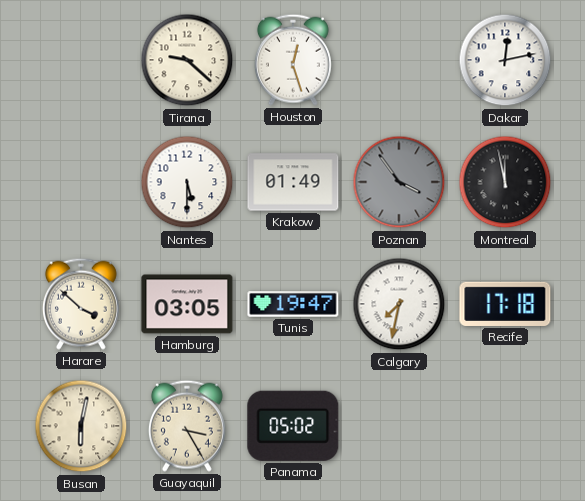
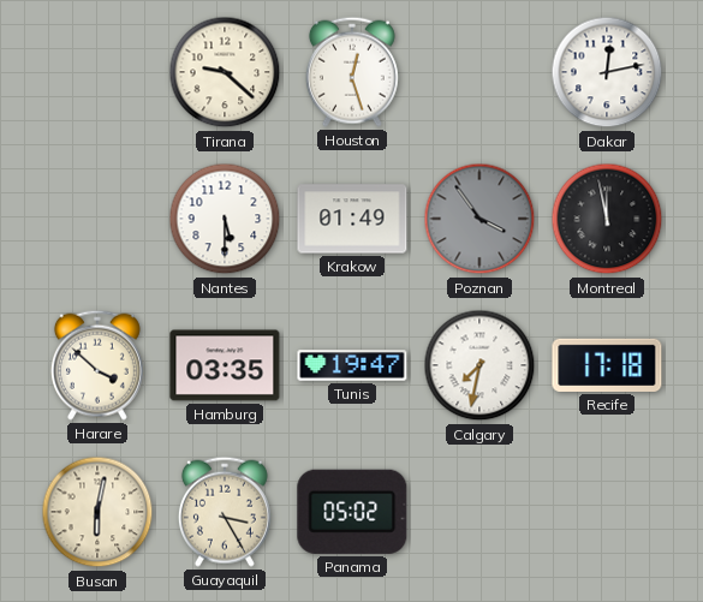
Hamburg: 03:05 -> 03:35
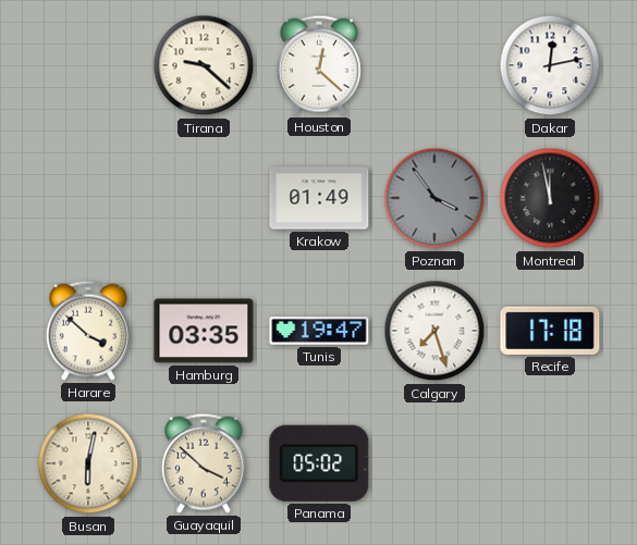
Houston: 12:27 -> 12:22
Nantes: 5:30 -> none
Calgary: 7:32 -> 7:27
Guayaquil: 3:25 -> 3:52
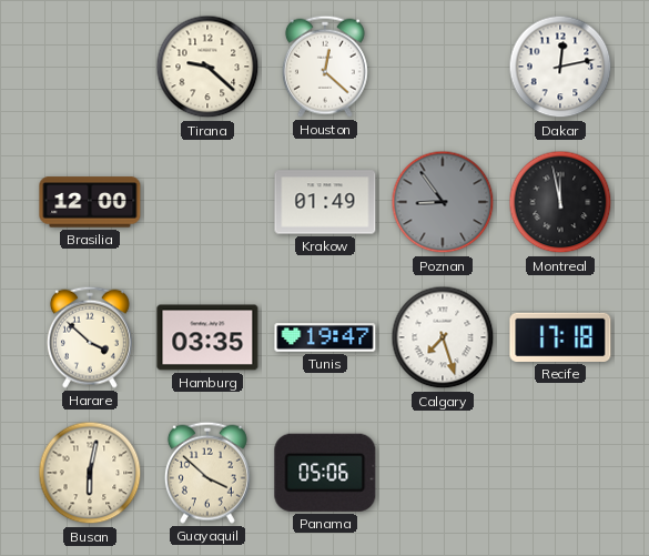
Brasilia: none -> 12:00
Poznan: 3:54 -> 8:54
Panama: 05:02 -> 05:06
